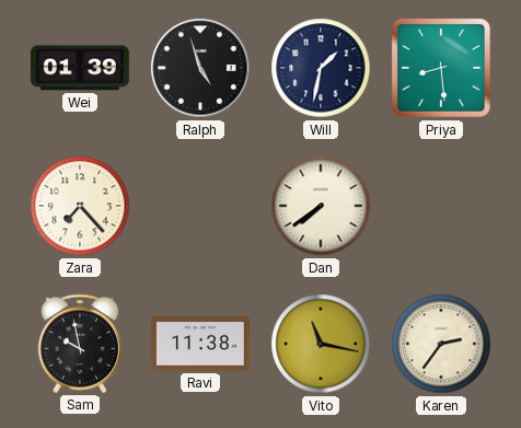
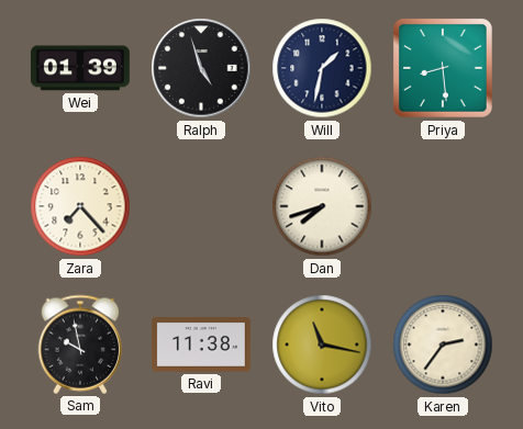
Dan: 7:39 -> 7:42
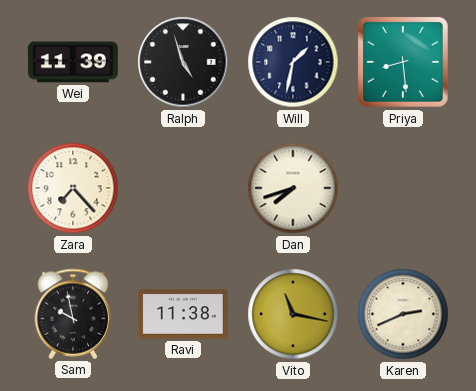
Wei: 01:39 -> 11:39
Karen: 2:36 -> 2:41
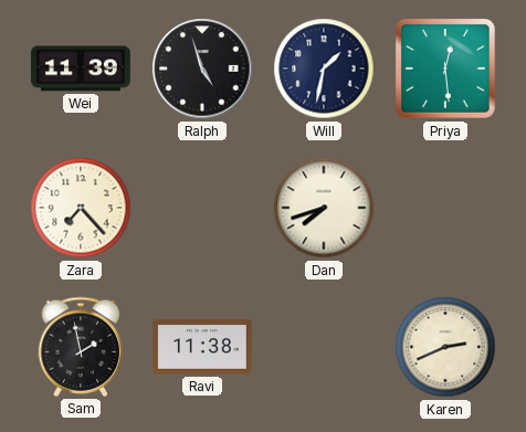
Priya: 8:29 -> 12:29
Sam: 9:58 -> 1:58
Vito: 11:17 -> none
